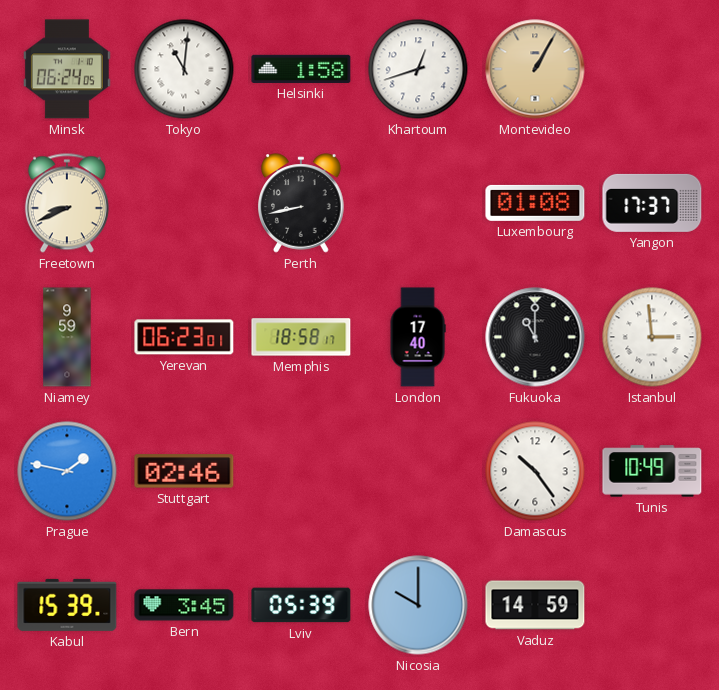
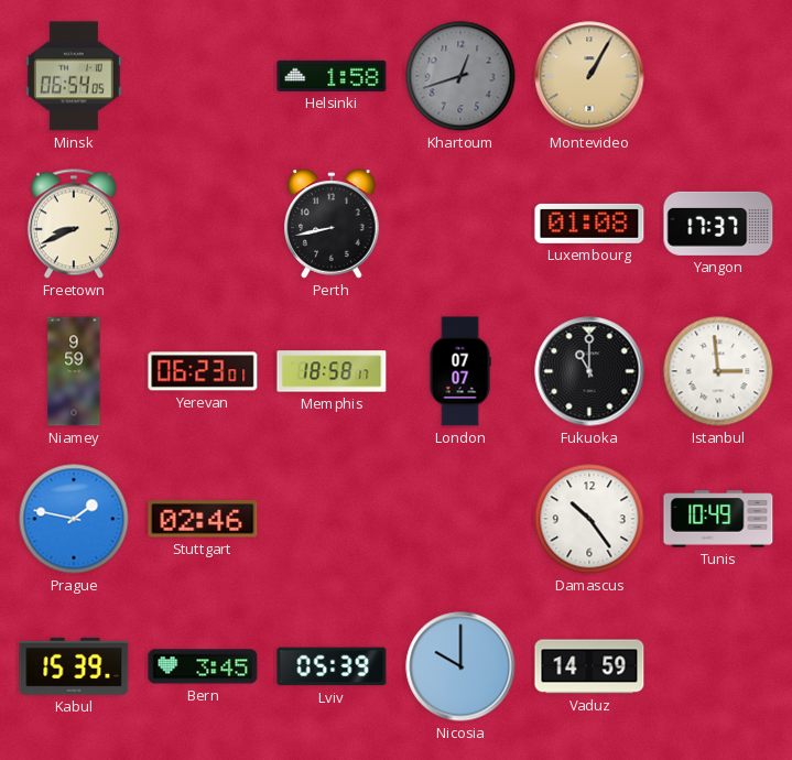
Minsk: 06:24 -> 06:54
Tokyo: 11:01 -> none
Khartoum dial: white -> grey
London: 17:40 -> 07:07
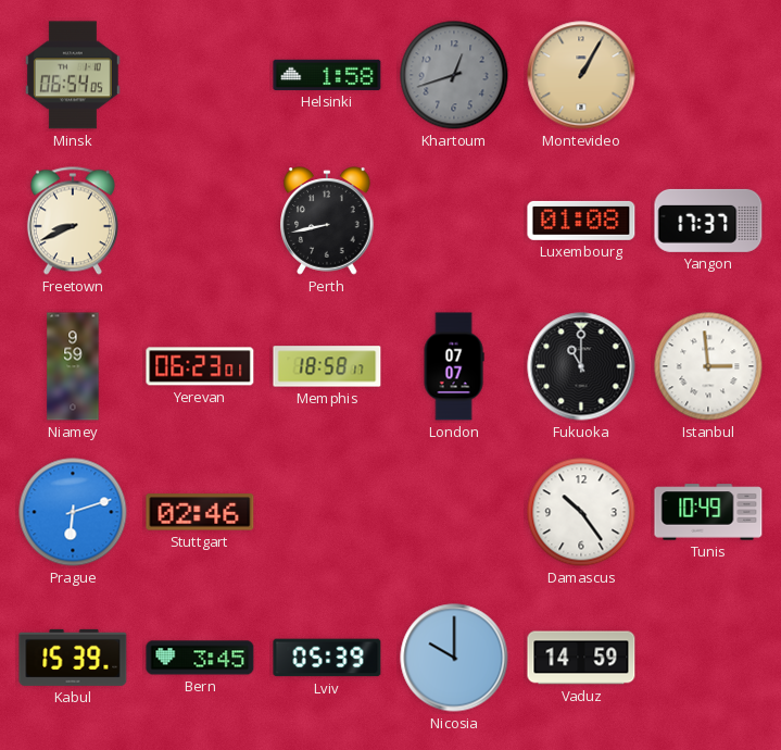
Prague: 1:47 -> 6:12
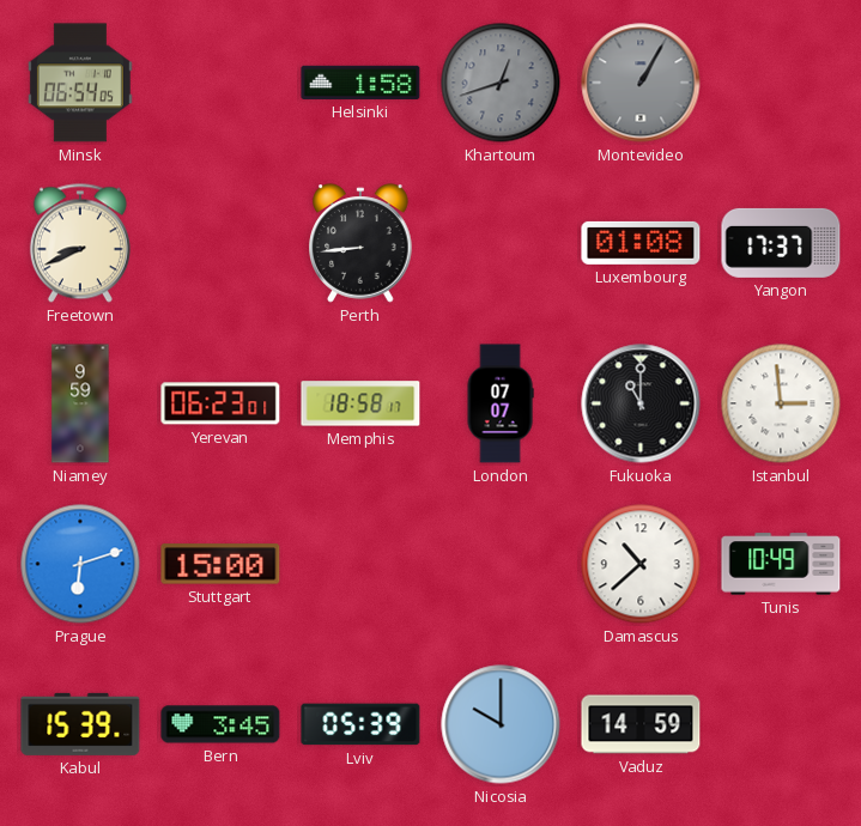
Montevideo dial: champagne -> grey
Perth: 8:43 -> 8:44
Stuttgart: 02:46 -> 15:00
Damascus: 10:24 -> 10:38
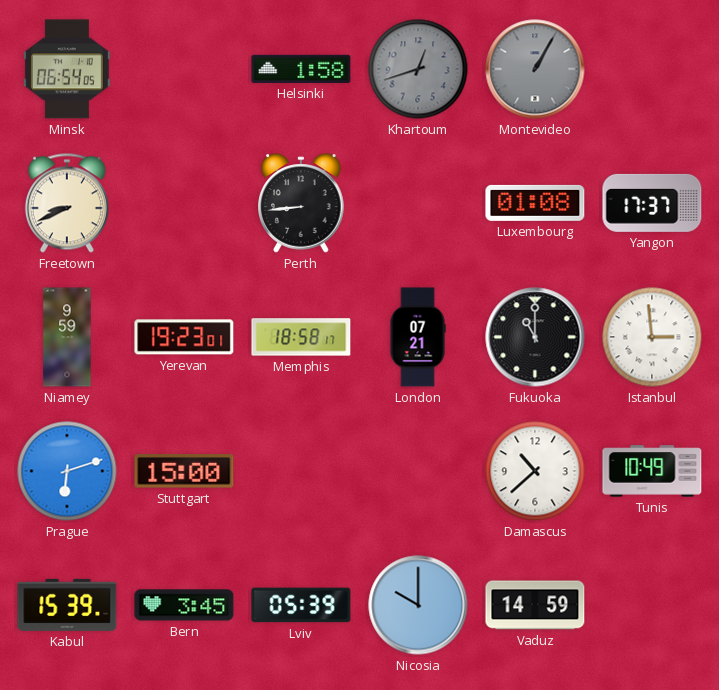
Yerevan: 06:23 -> 19:23
London: 07:07 -> 07:21
